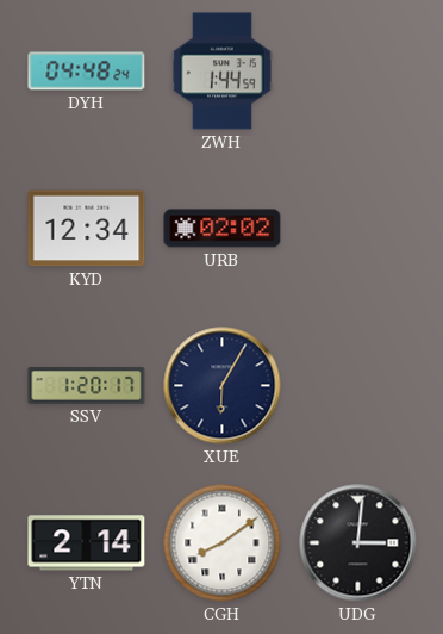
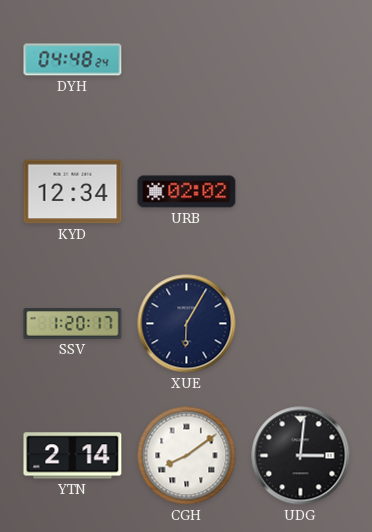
ZWH: 1:44 -> none
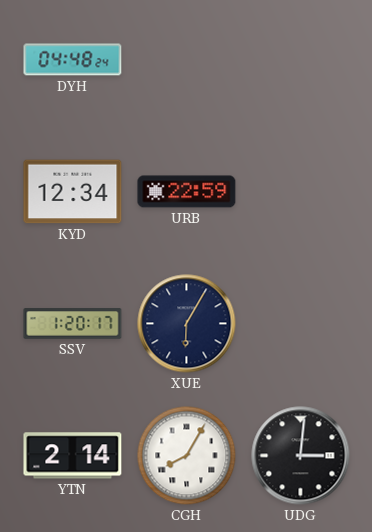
URB: 02:02 -> 22:59
CGH: 8:09 -> 8:05
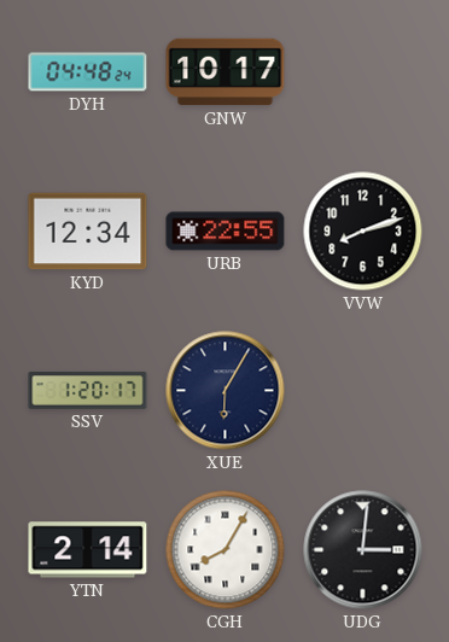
GNW: none -> 10:17
URB: 22:59 -> 22:55
VVW: none -> 8:12
